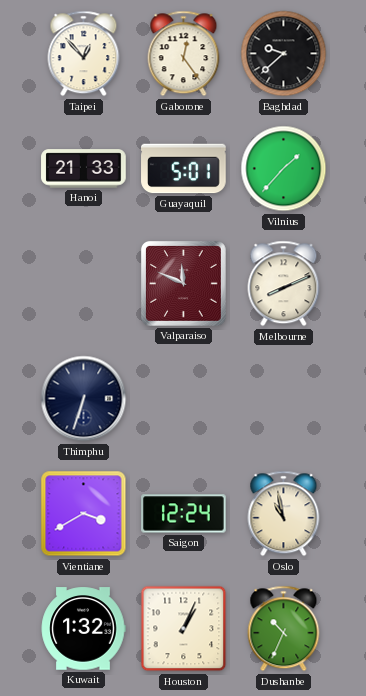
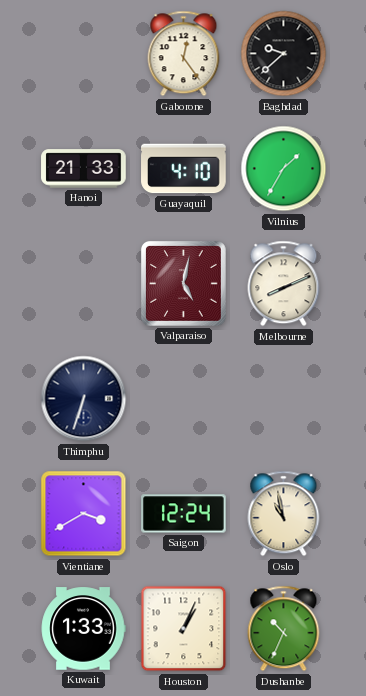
Taipei: 12:53 -> none
Guayaquil: 5:01 -> 4:10
Vilnius: 1:37 -> 1:35
Valparaiso: 11:49 -> 5:02
Kuwait: 1:32 -> 1:33
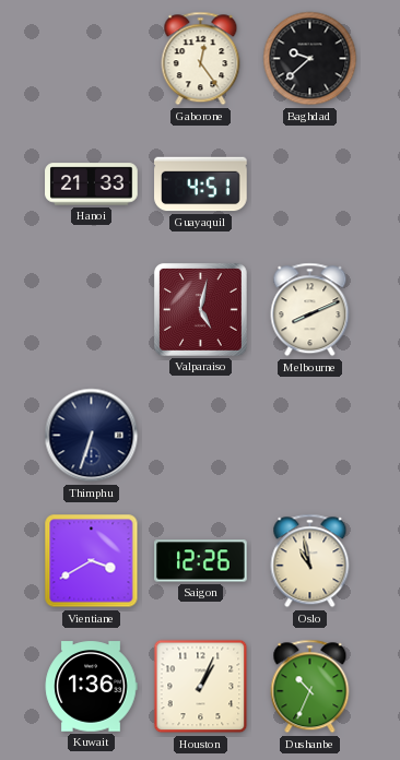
Guayaquil: 4:10 -> 4:51
Vilnius: 1:35 -> none
Saigon: 12:24 -> 12:26
Kuwait: 1:33 -> 1:36
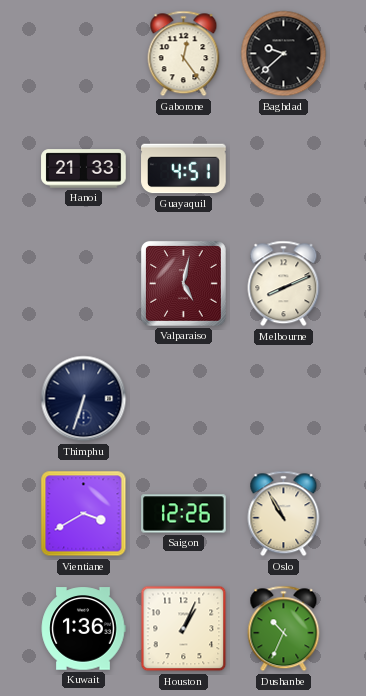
Oslo: 10:58 -> 10:55
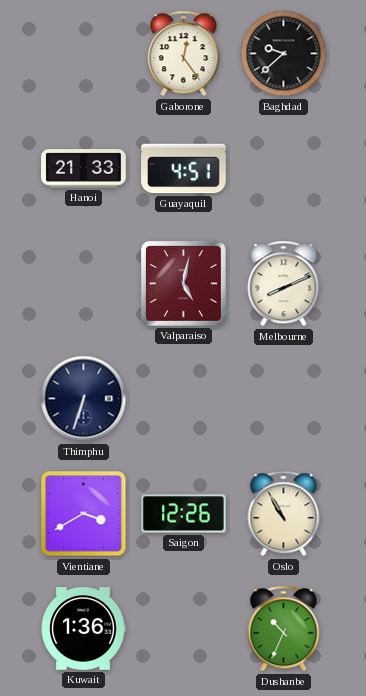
Houston: 1:04 -> none
